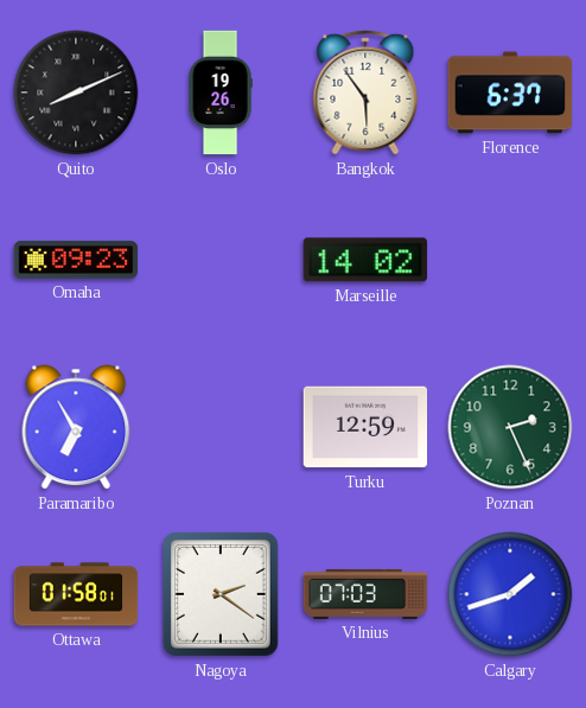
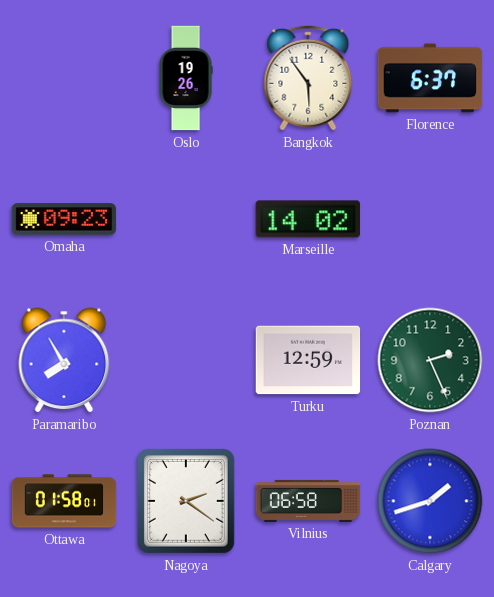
Quito: 8:11 -> none
Paramaribo: 6:55 -> 7:55
Vilnius: 07:03 -> 06:58
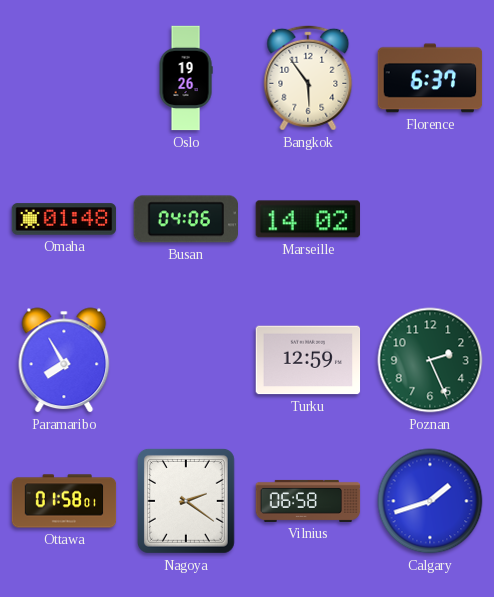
Omaha: 09:23 -> 01:48
Busan: none -> 04:06
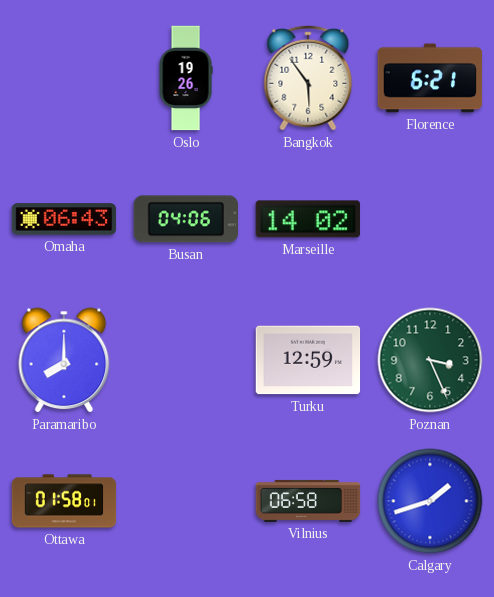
Florence: 6:37 -> 6:21
Omaha: 01:48 -> 06:43
Paramaribo: 7:55 -> 8:00
Poznan: 2:26 -> 3:26
Nagoya: 2:21 -> none
